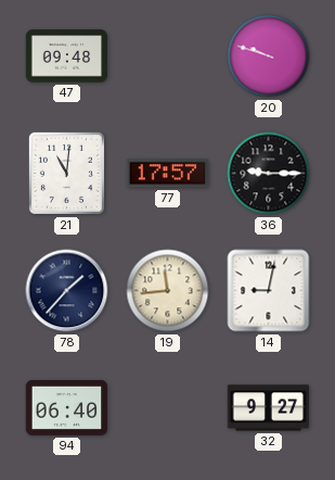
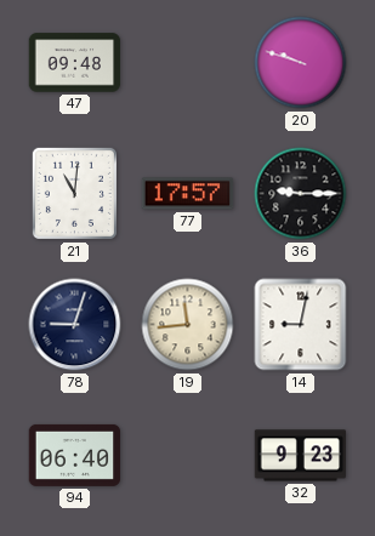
78: 1:37 -> 9:03
32: 9:27 -> 9:23
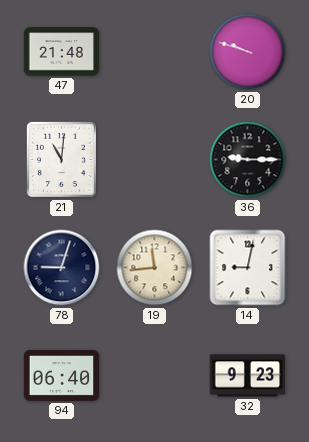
47: 09:48 -> 21:48
77: 17:57 -> none
